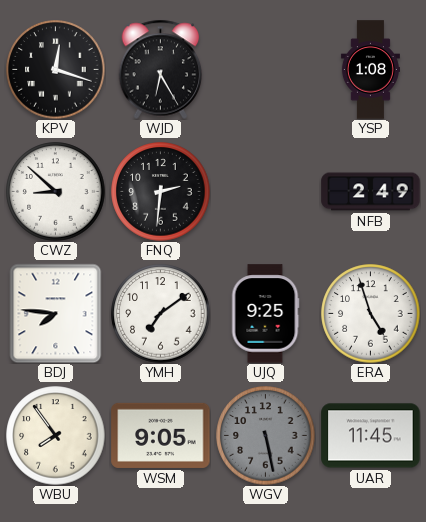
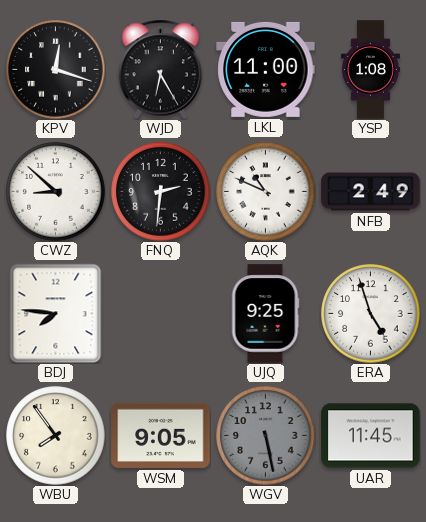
LKL: none -> 11:00
AQK: none -> 10:49
YMH: 7:09 -> none
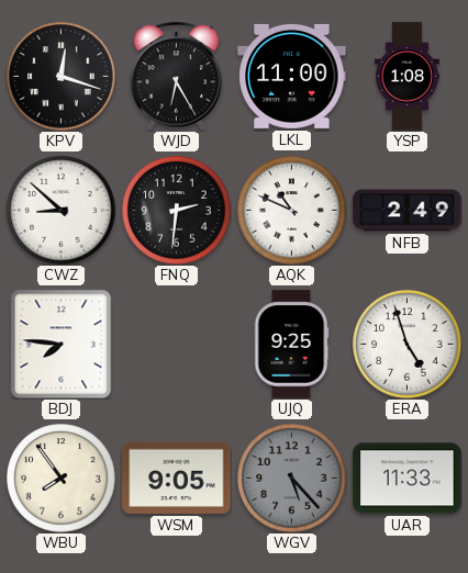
WGV: 5:28 -> 5:23
UAR: 11:45 -> 11:33
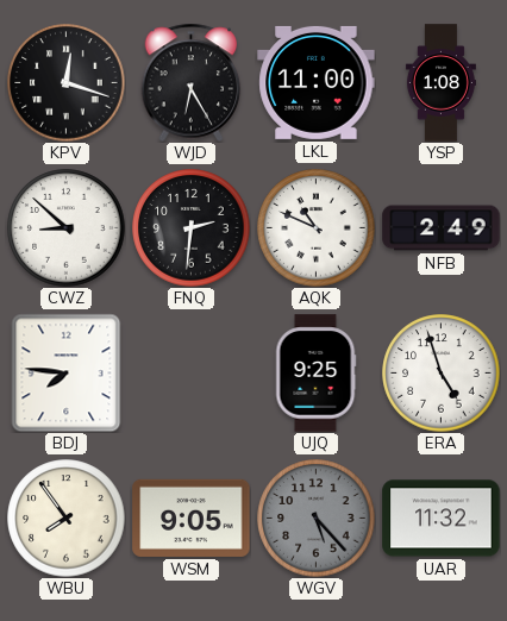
UAR: 11:33 -> 11:32
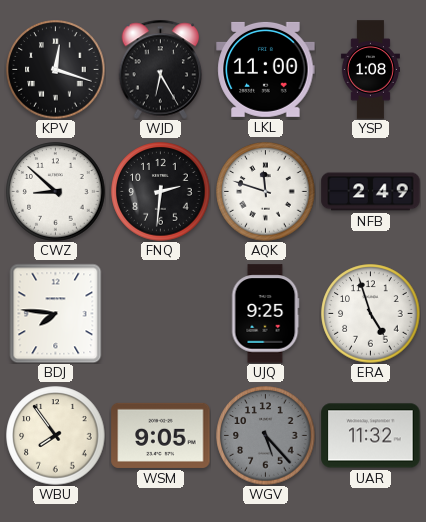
AQK: 10:49 -> 11:48
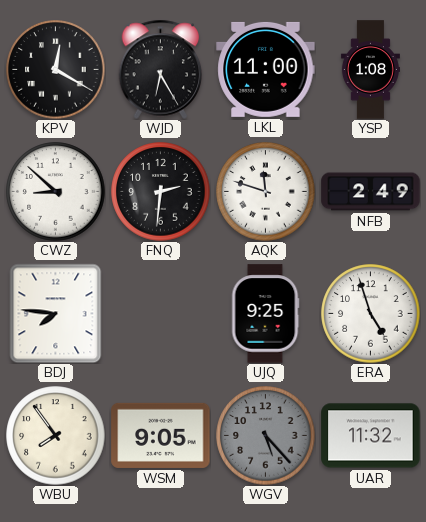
KPV: 12:18 -> 12:20
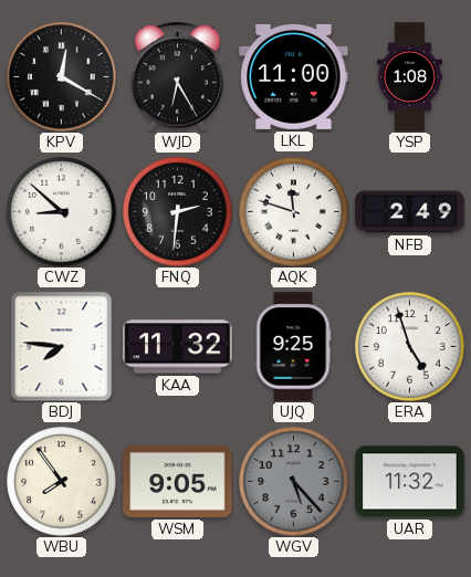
KAA: none -> 11:32
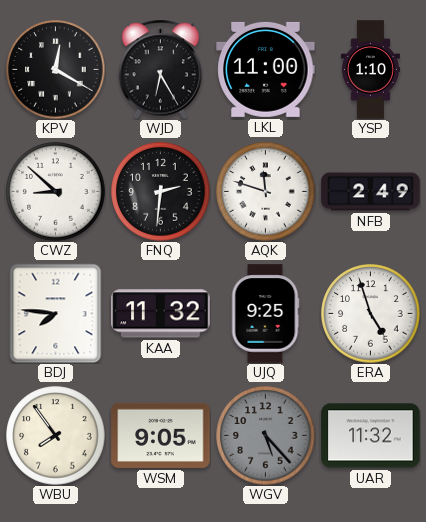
YSP: 1:08 -> 1:10
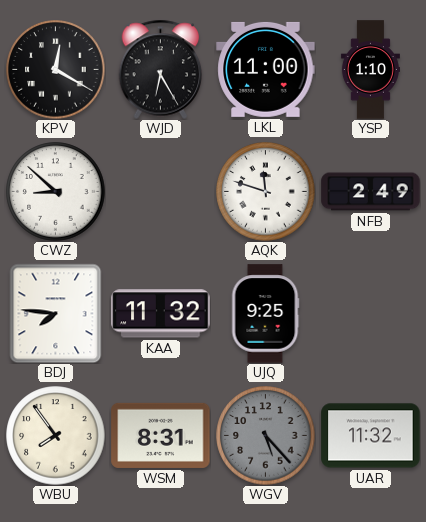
FNQ: 2:31 -> none
ERA: 4:57 -> none
WSM: 9:05 -> 8:31
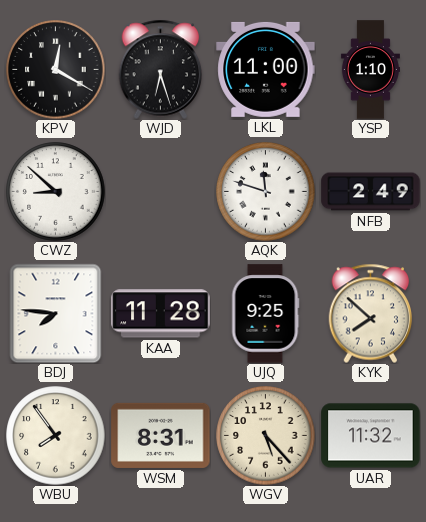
WJD: 6:25 -> 6:27
KAA: 11:32 -> 11:28
KYK: none -> 7:52
WGV dial: grey -> cream
